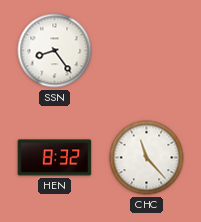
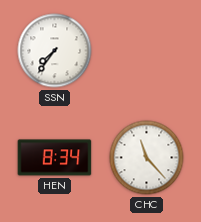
SSN: 8:24 -> 7:36
HEN: 8:32 -> 8:34
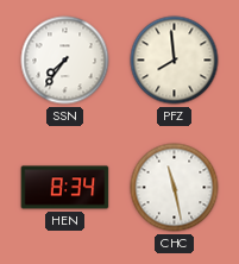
PFZ: none -> 7:59
CHC: 11:23 -> 11:28
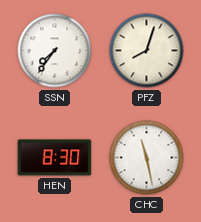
PFZ: 7:59 -> 8:03
HEN: 8:34 -> 8:30
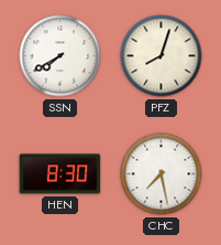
SSN: 7:36 -> 7:40
CHC: 11:28 -> 7:28
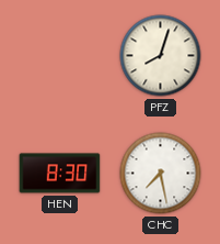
SSN: 7:40 -> none
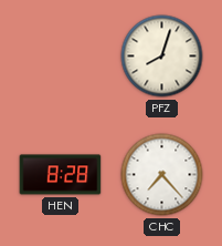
HEN: 8:30 -> 8:28
CHC: 7:28 -> 7:23
